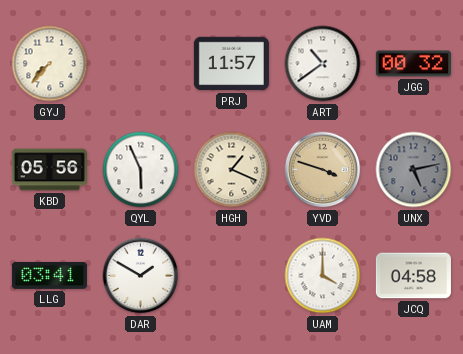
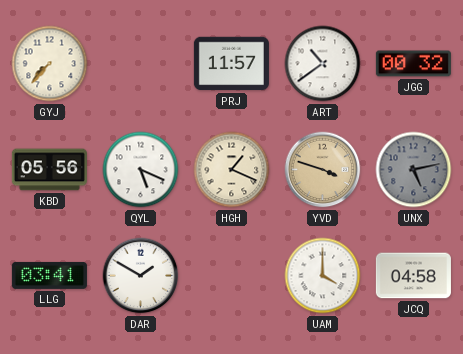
QYL: 5:56 -> 5:19
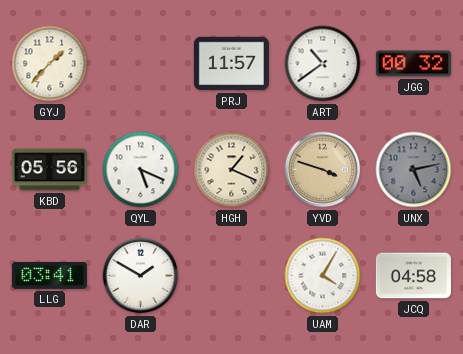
GYJ: 7:37 -> 1:37
UAM: 4:00 -> 4:05
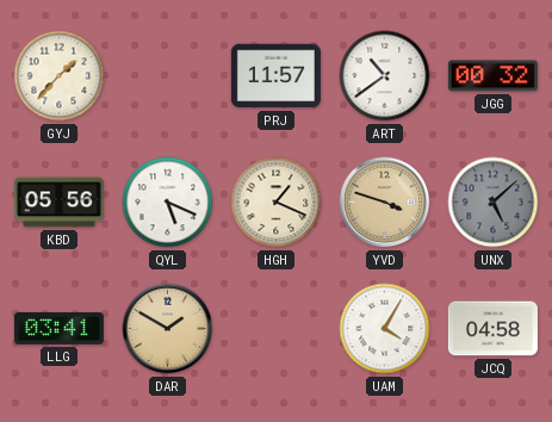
UNX: 5:13 -> 5:08
DAR dial: white -> champagne
